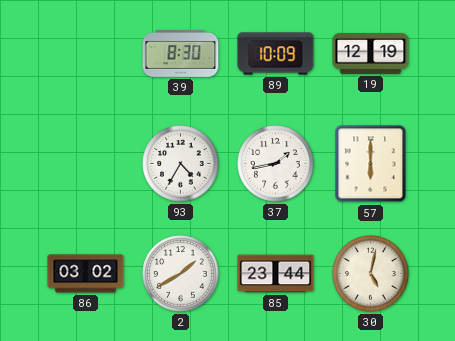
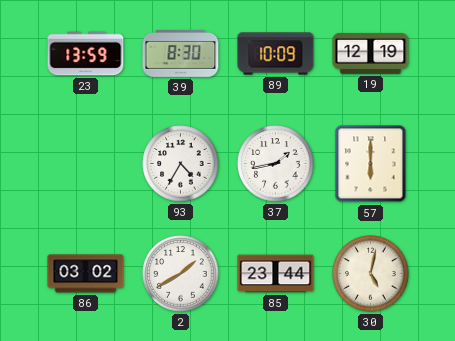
23: none -> 13:59
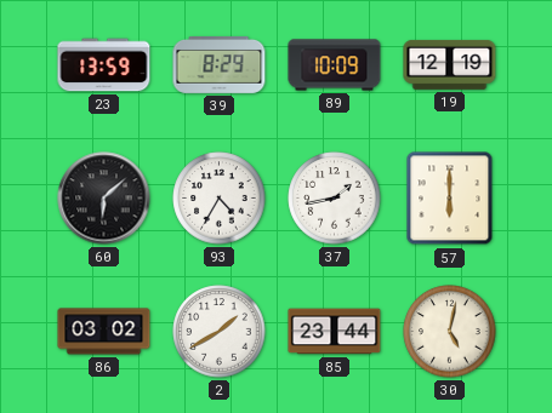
39: 8:30 -> 8:29
60: none -> 6:08
